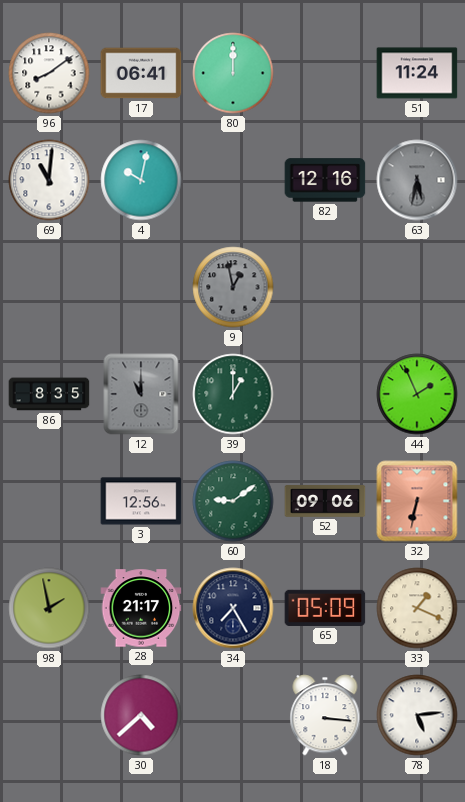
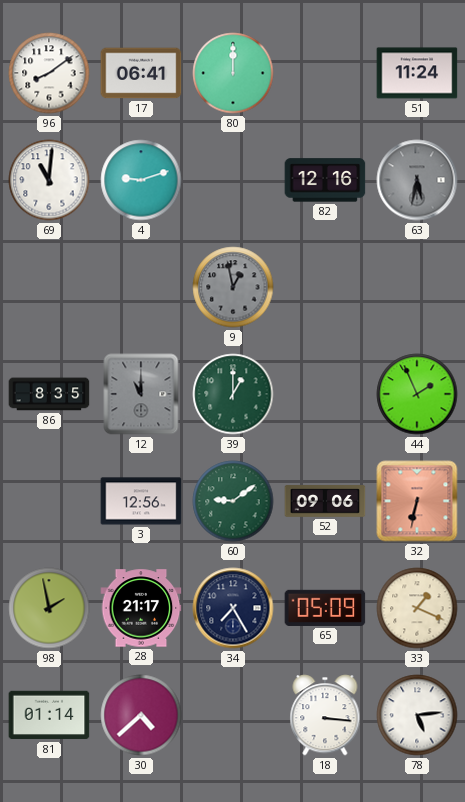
4: 10:02 -> 9:12
81: none -> 01:14
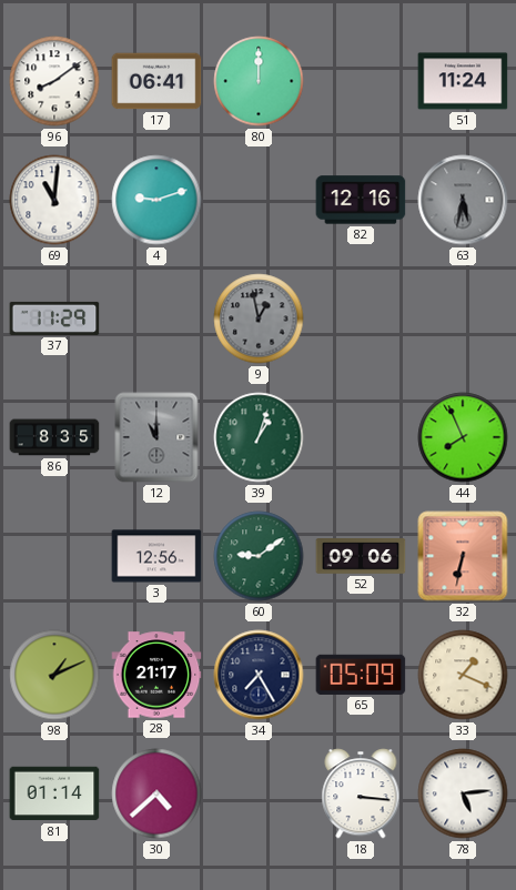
37: none -> 11:29
39: 1:00 -> 1:03
44: 1:56 -> 7:56
98: 1:58 -> 1:11
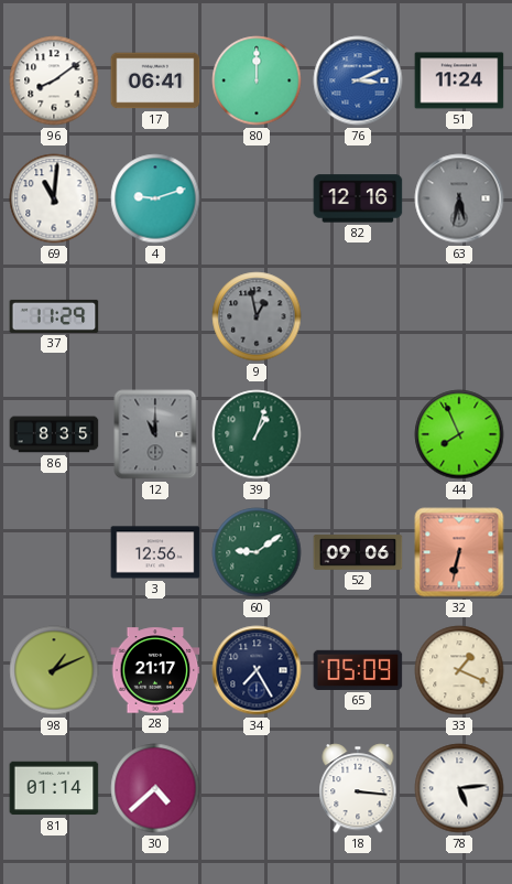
76: none -> 3:11
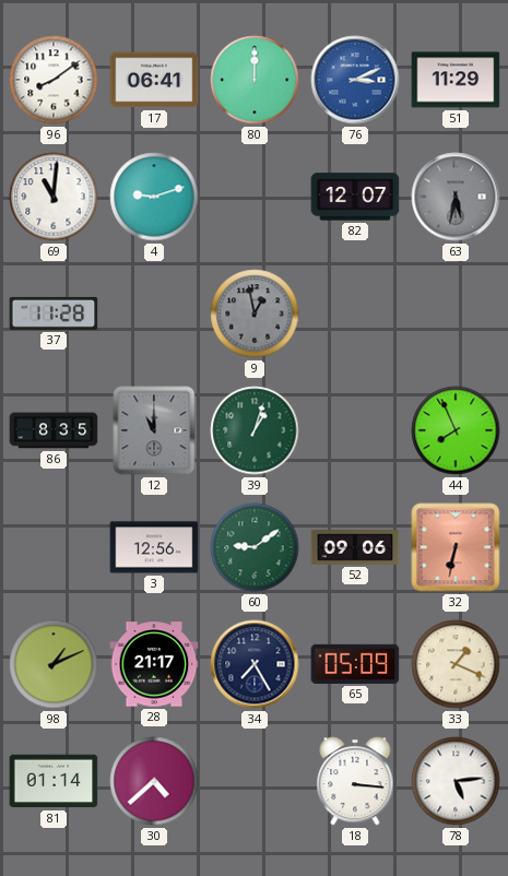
51: 11:24 -> 11:29
82: 12:16 -> 12:07
37: 11:29 -> 11:28
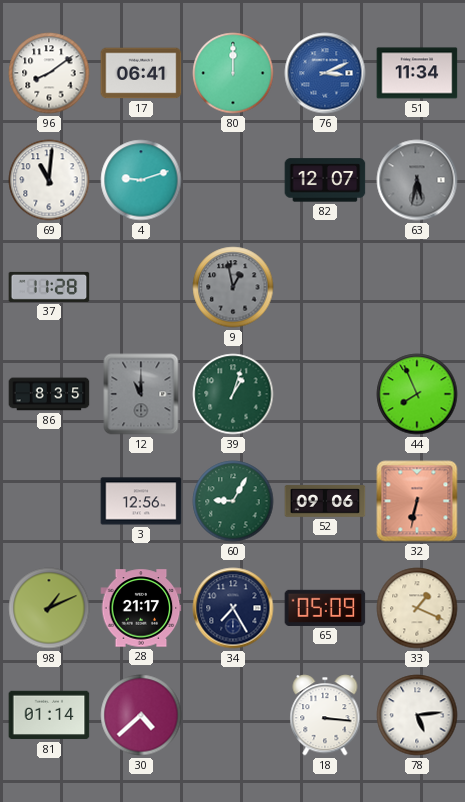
51: 11:29 -> 11:34
60: 9:09 -> 9:05
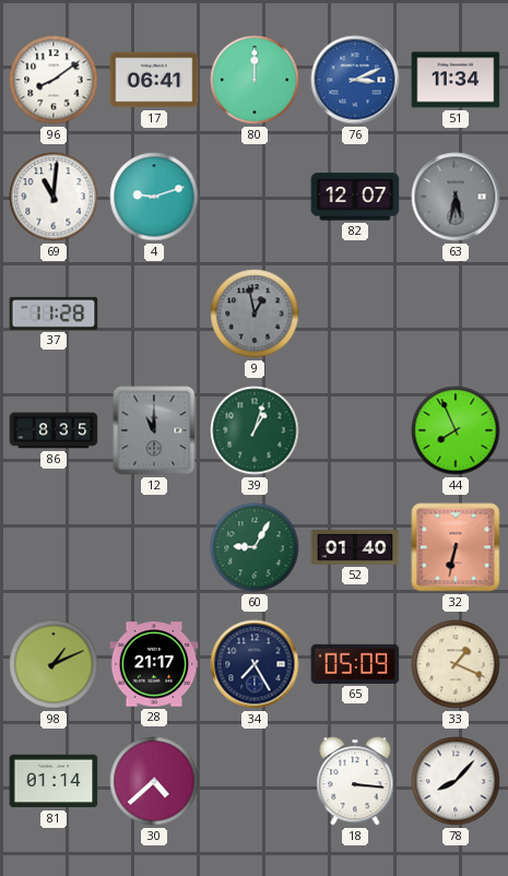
3: 12:56 -> none
52: 09:06 -> 01:40
78: 5:14 -> 8:07
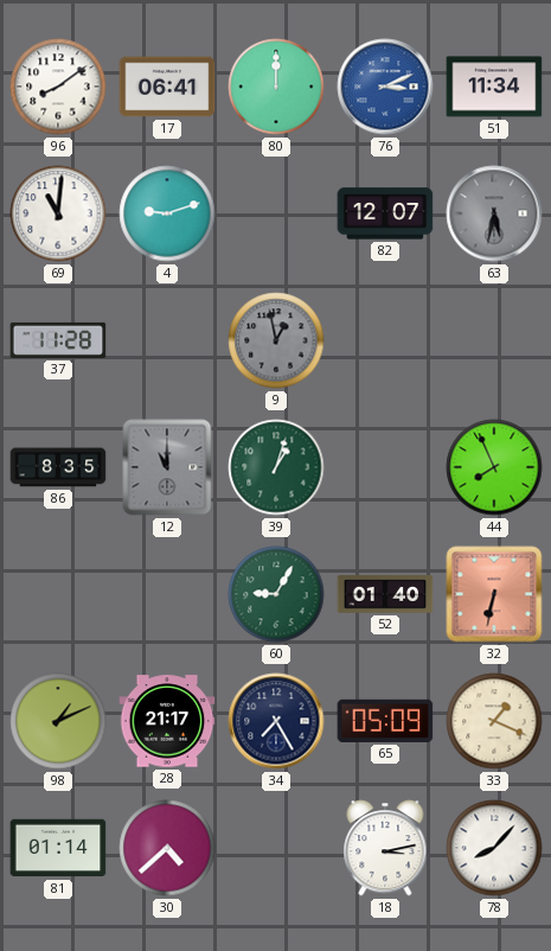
18: 3:16 -> 3:13
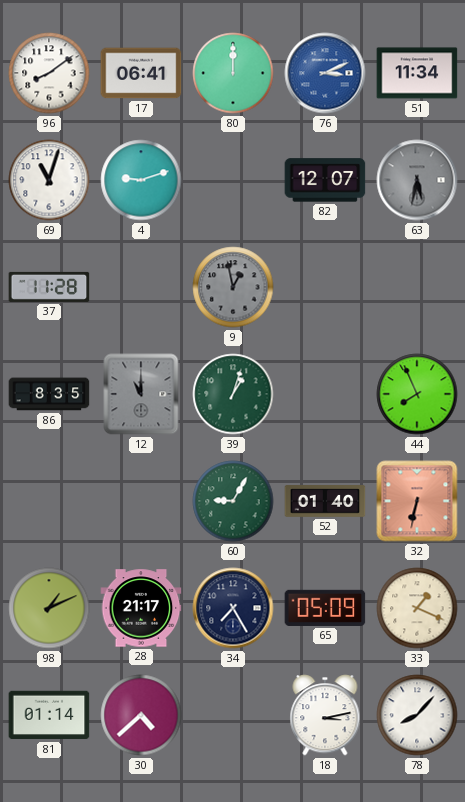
69: 11:01 -> 11:03
